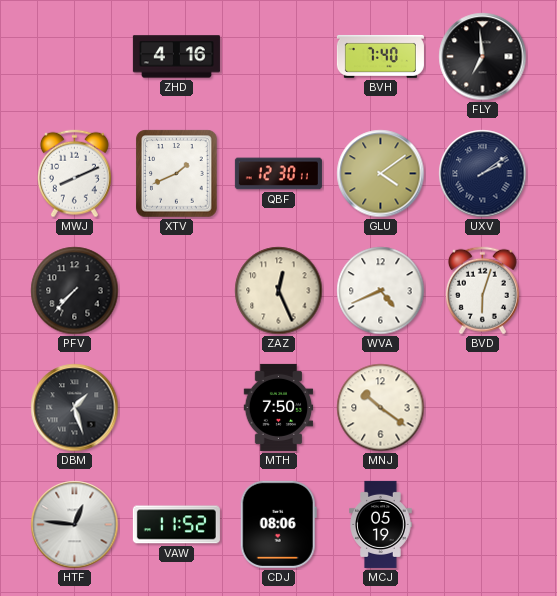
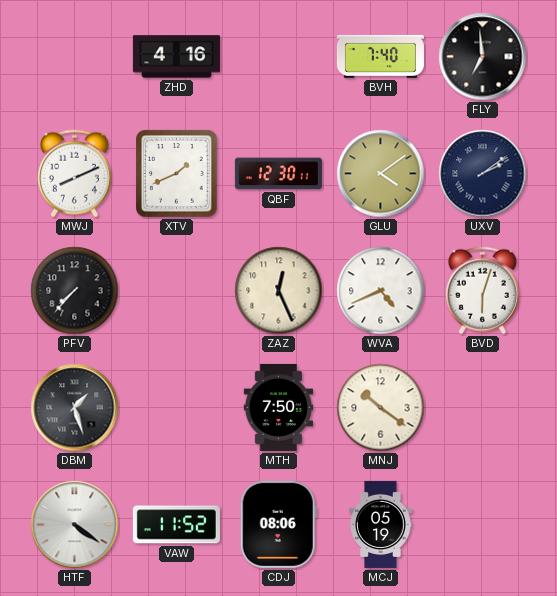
HTF: 12:46 -> 4:21
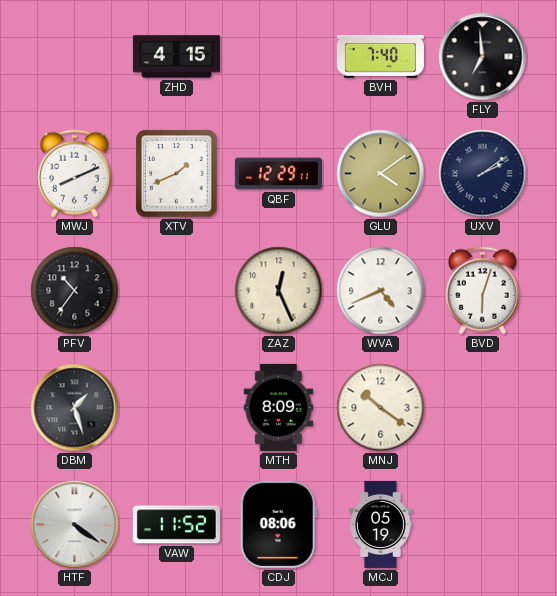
ZHD: 4:16 -> 4:15
QBF: 12:30 -> 12:29
PFV: 7:37 -> 10:36
MTH: 7:50 -> 8:09
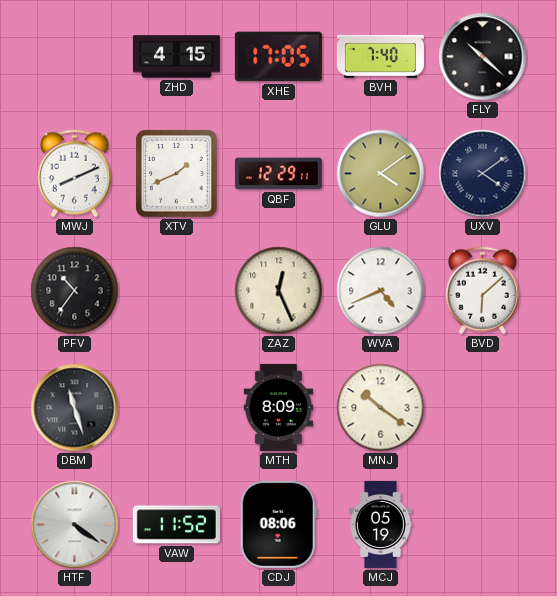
XHE: none -> 17:05
FLY: 6:59 -> 10:22
UXV: 2:09 -> 4:09
BVD: 6:03 -> 6:08
DBM: 1:27 -> 11:27
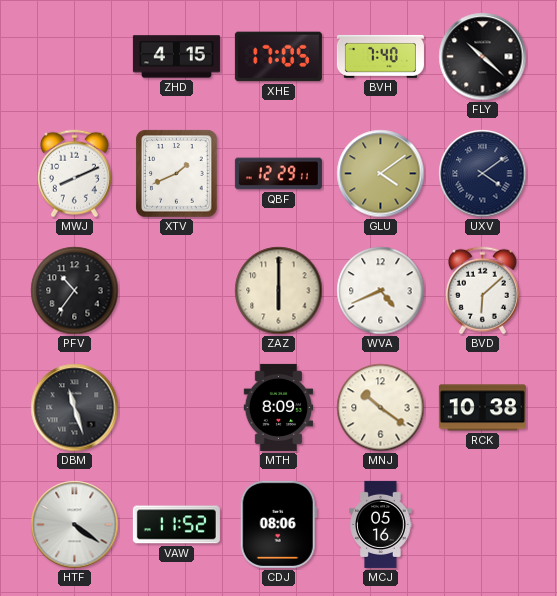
ZAZ: 12:26 -> 6:00
RCK: none -> 10:38
MCJ: 05:19 -> 05:16
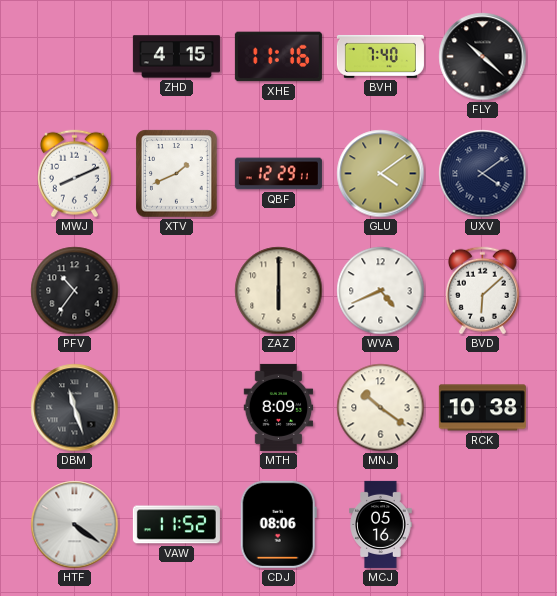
XHE: 17:05 -> 11:16
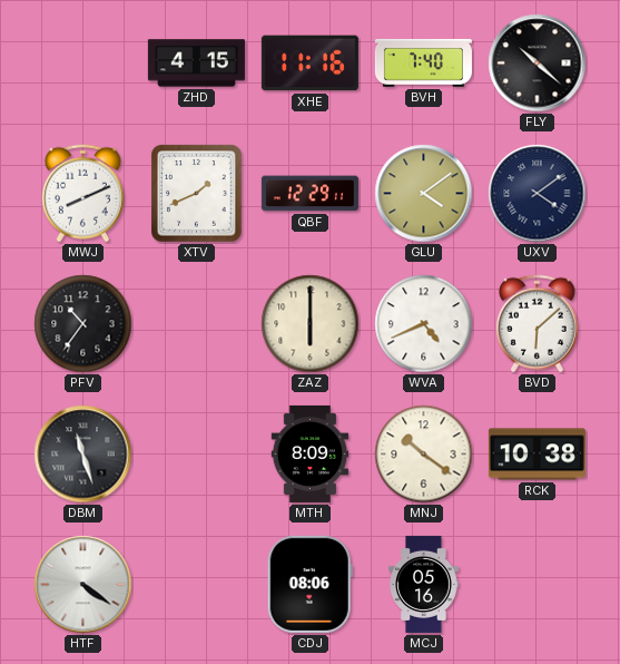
VAW: 11:52 -> none
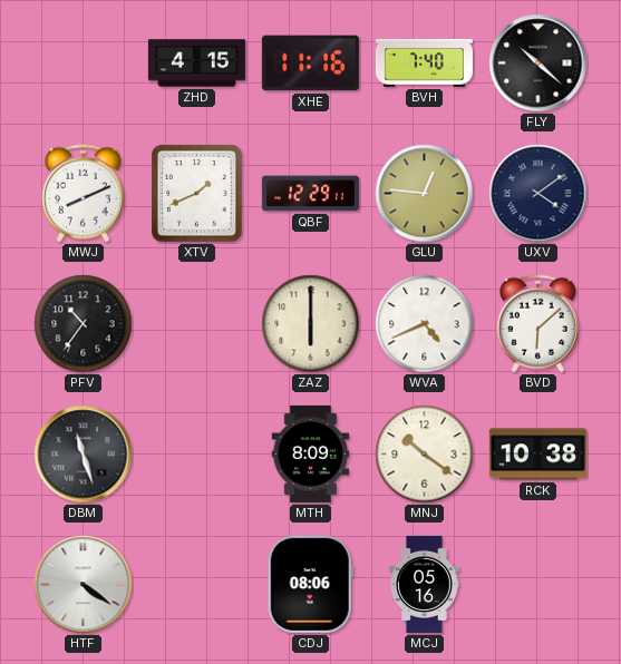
GLU: 4:09 -> 12:46
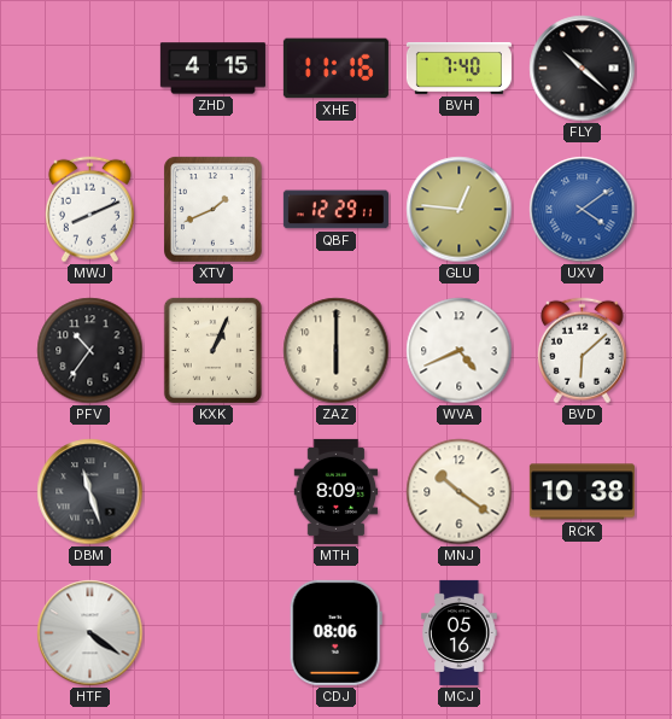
UXV dial: navy -> blue
KXK: none -> 1:04
